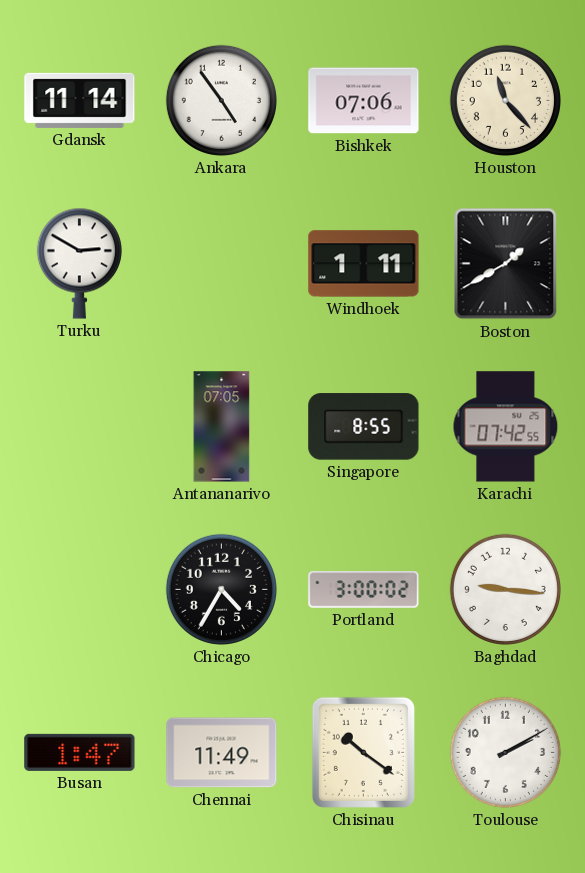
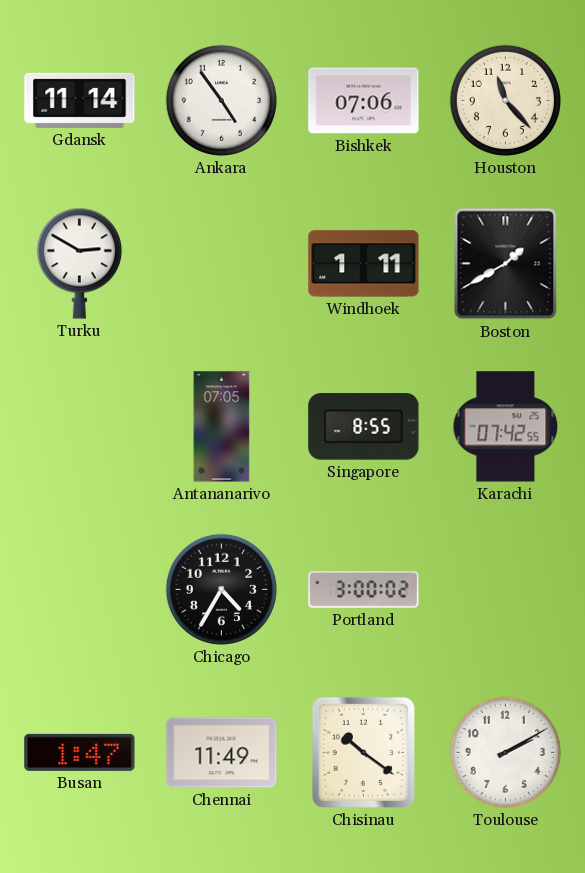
Baghdad: 9:16 -> none
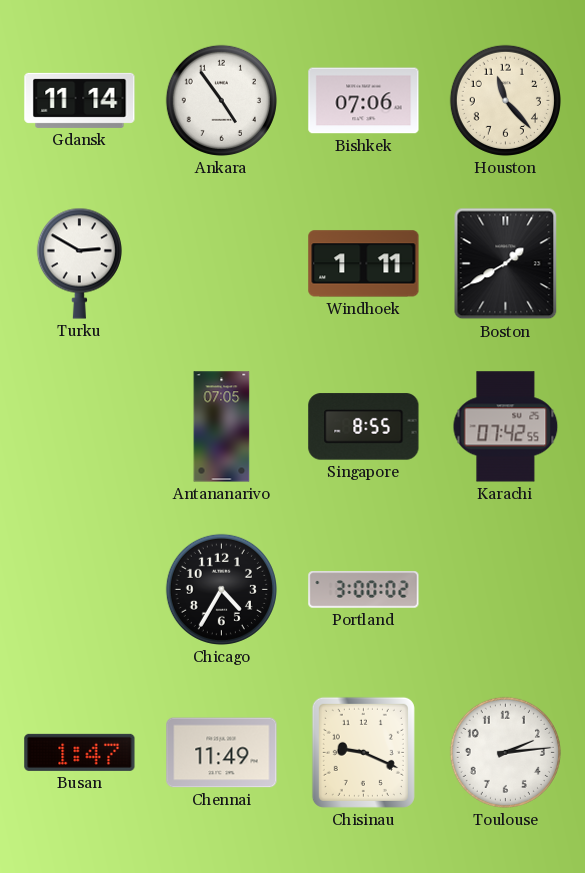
Chisinau: 10:21 -> 9:19
Toulouse: 2:10 -> 2:14
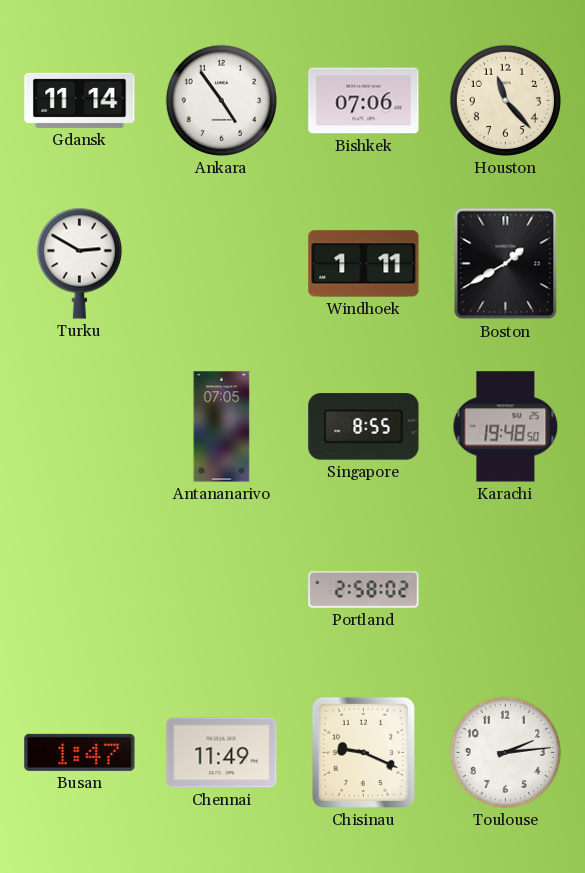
Karachi: 07:42 -> 19:48
Chicago: 4:35 -> none
Portland: 3:00 -> 2:58
